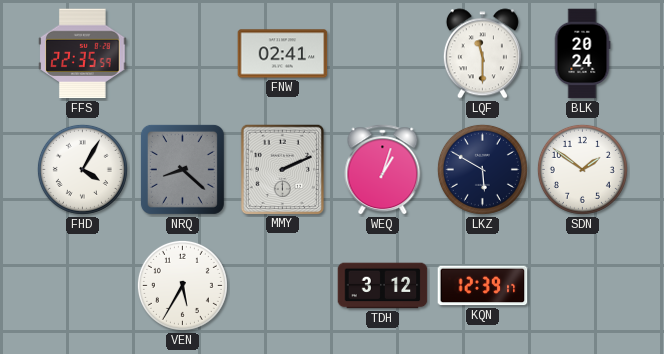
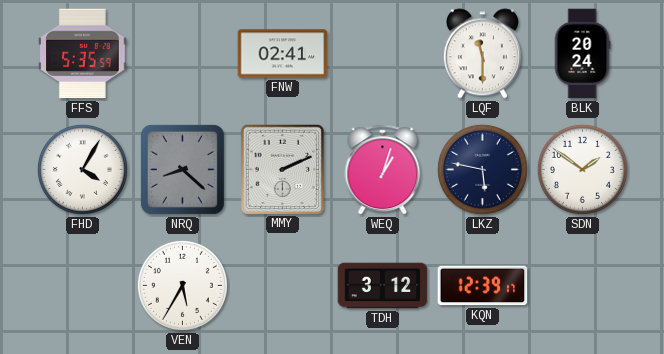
FFS: 22:35 -> 5:35
LKZ: 5:50 -> 5:47
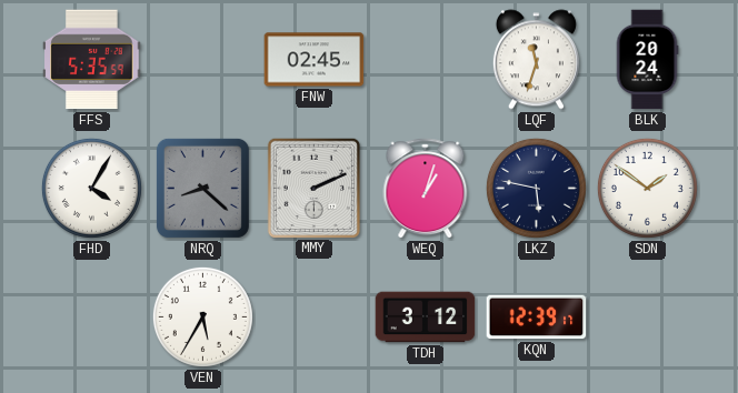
FNW: 02:41 -> 02:45
LQF: 11:30 -> 11:33
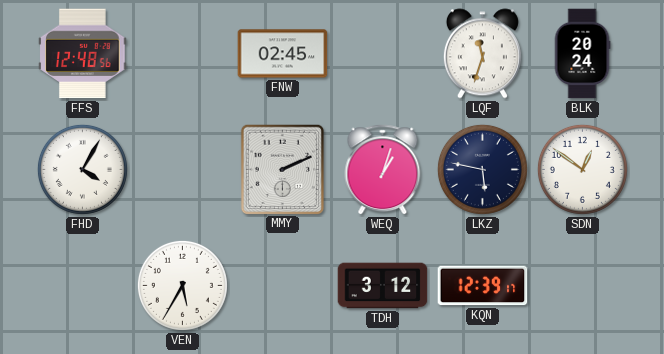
FFS: 5:35 -> 12:48
NRQ: 8:22 -> none
SDN: 1:51 -> 12:51
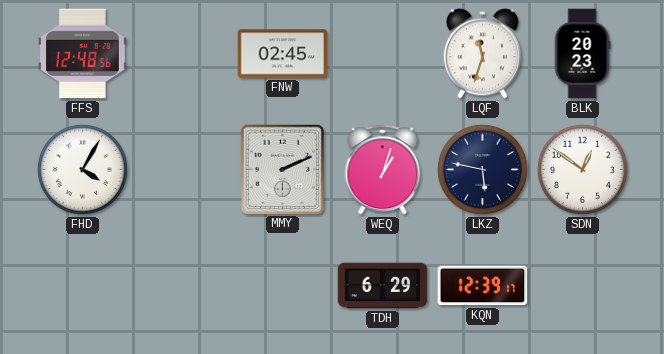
BLK: 20:24 -> 20:23
VEN: 5:35 -> none
TDH: 3:12 -> 6:29
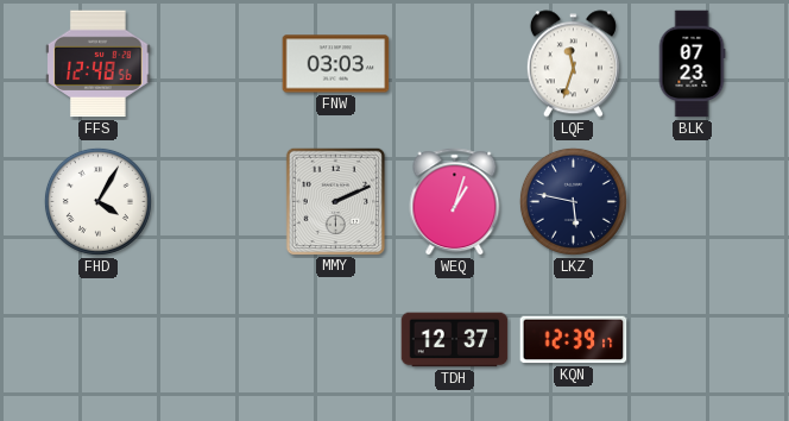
FNW: 02:45 -> 03:03
BLK: 20:23 -> 07:23
SDN: 12:51 -> none
TDH: 6:29 -> 12:37
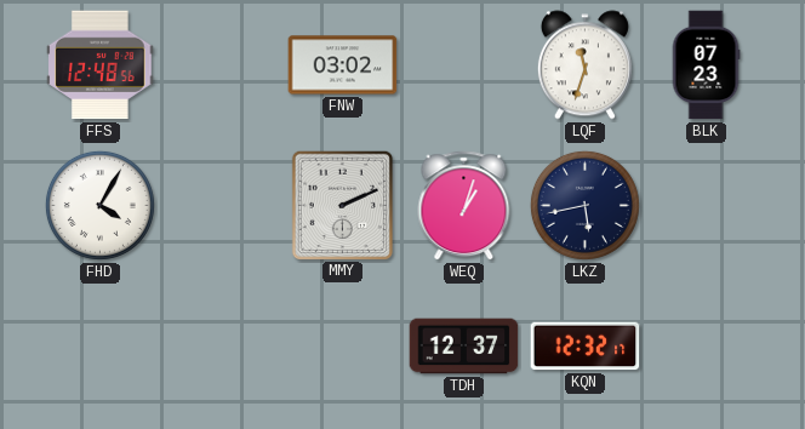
FNW: 03:03 -> 03:02
LKZ: 5:47 -> 5:43
KQN: 12:39 -> 12:32
